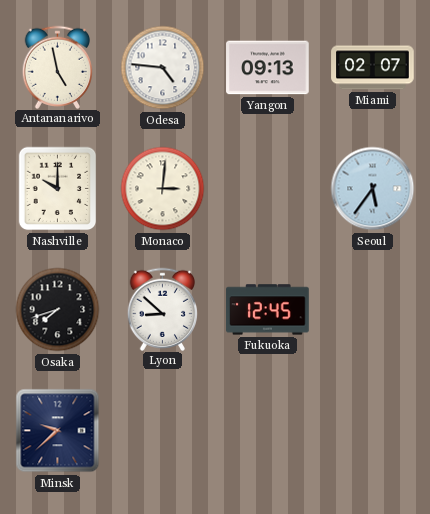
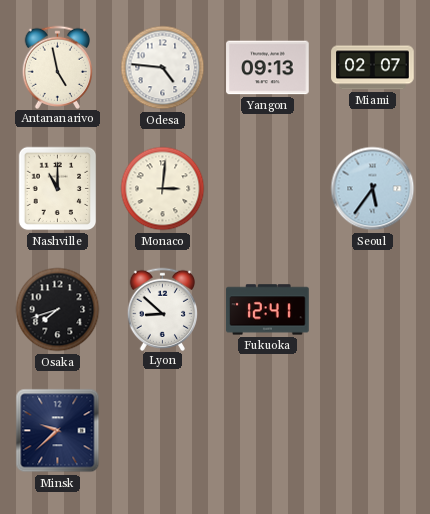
Nashville: 10:00 -> 11:00
Fukuoka: 12:45 -> 12:41
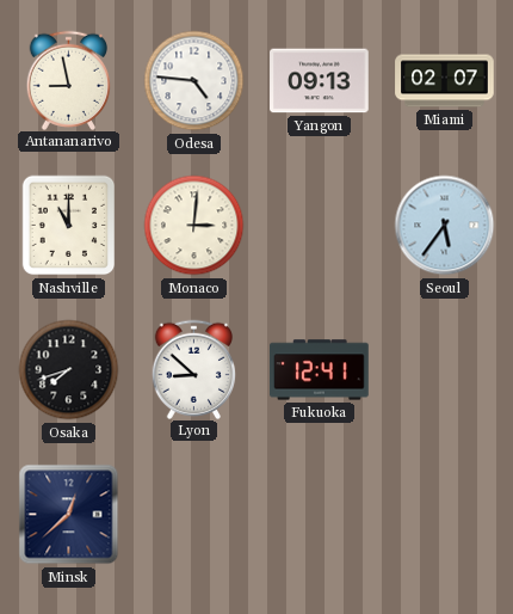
Antananarivo: 4:58 -> 8:58
Minsk: 9:38 -> 12:38
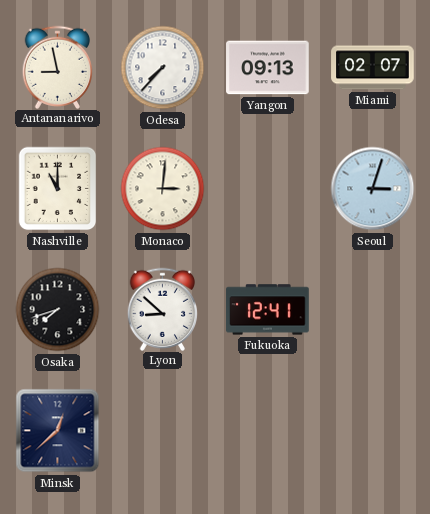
Odesa: 4:46 -> 7:37
Seoul: 5:36 -> 3:03
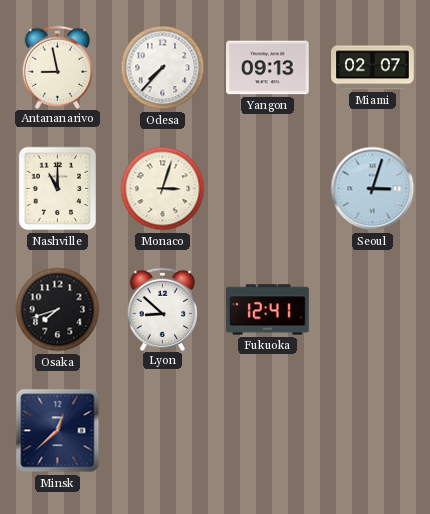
Monaco: 3:01 -> 3:03
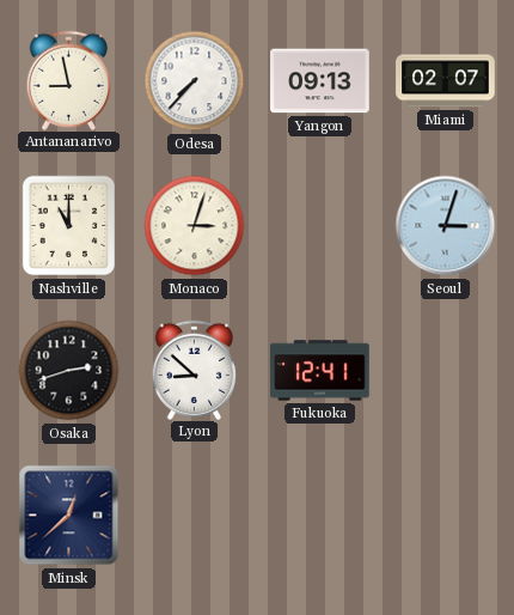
Osaka: 7:42 -> 2:42
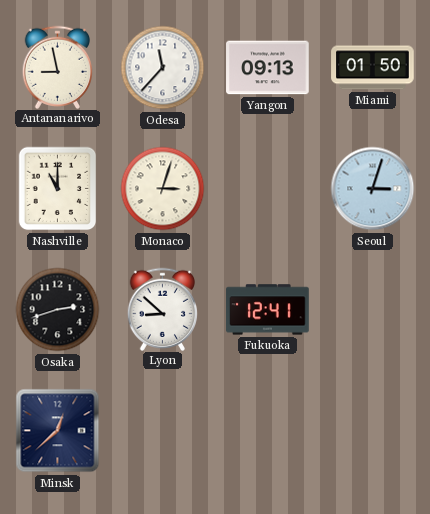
Odesa: 7:37 -> 11:37
Miami: 02:07 -> 01:50
